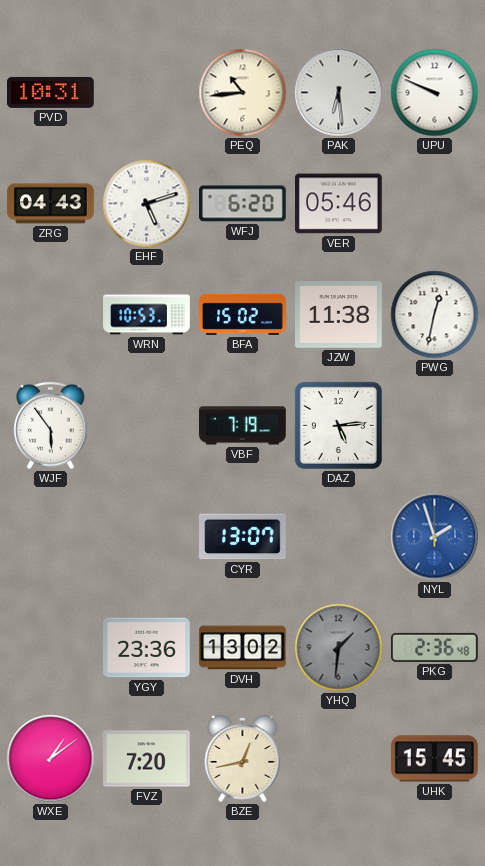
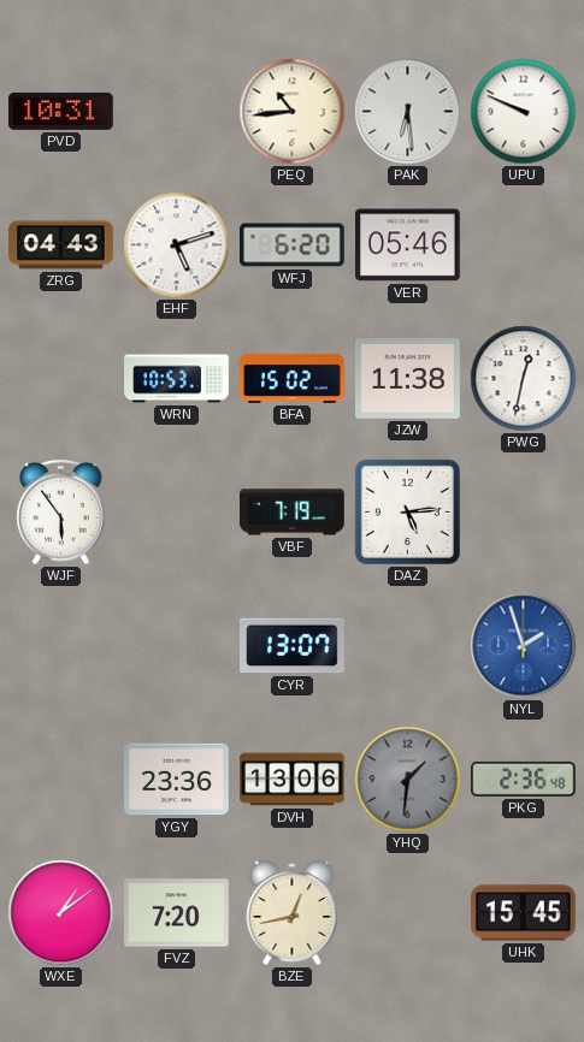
DVH: 13:02 -> 13:06
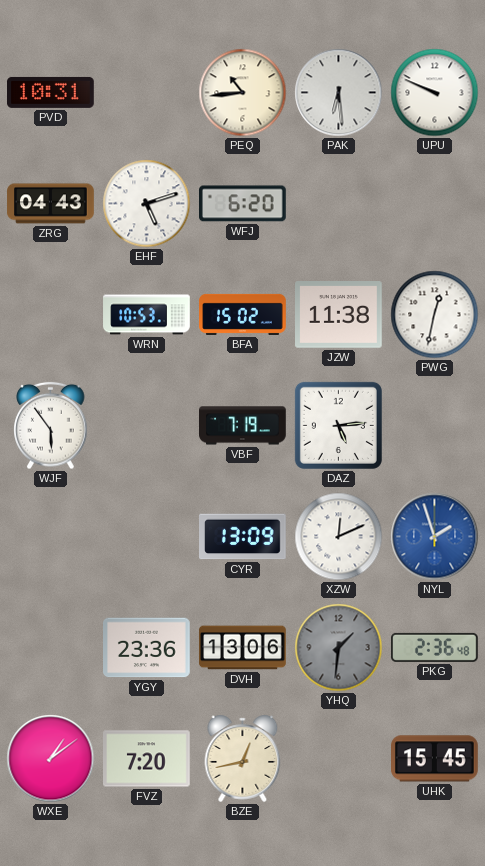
VER: 05:46 -> none
CYR: 13:07 -> 13:09
XZW: none -> 12:11
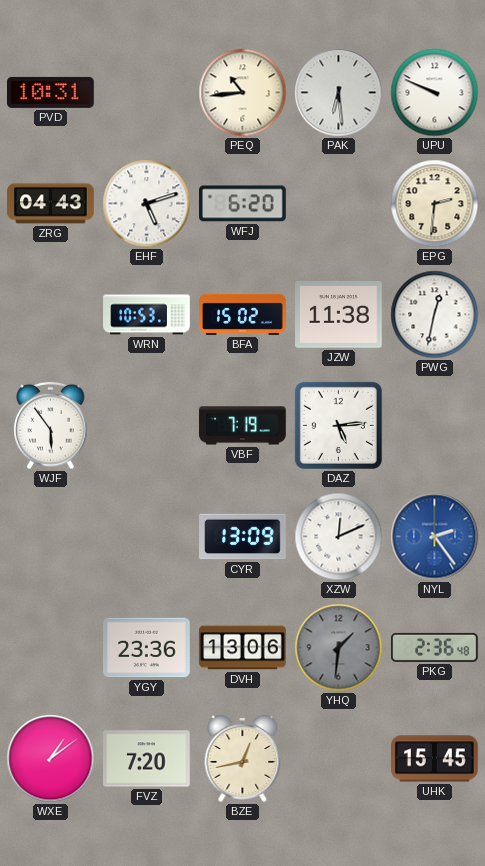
EPG: none -> 2:31
NYL: 1:57 -> 2:24
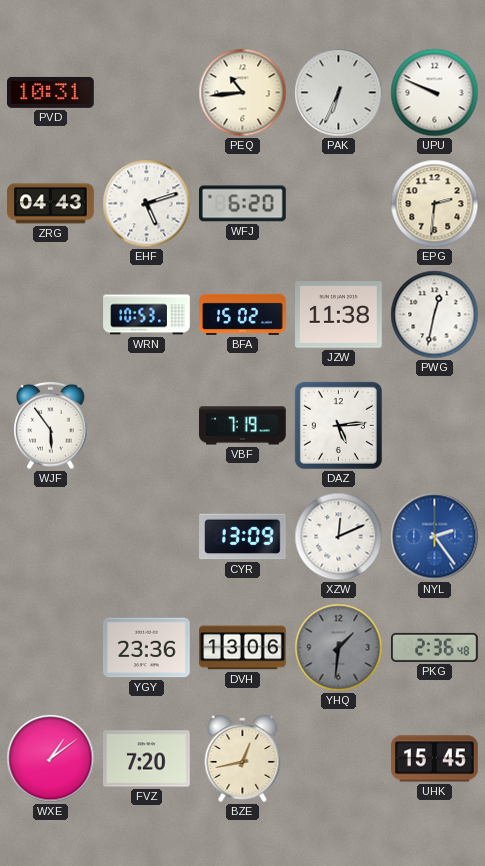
PAK: 6:29 -> 6:34
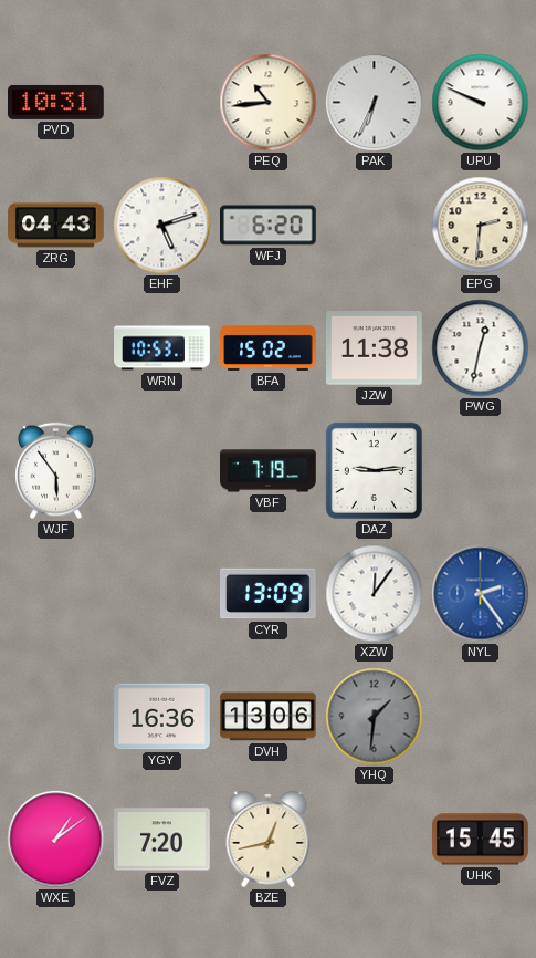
DAZ: 5:14 -> 9:14
XZW: 12:11 -> 12:06
YGY: 23:36 -> 16:36
PKG: 2:36 -> none
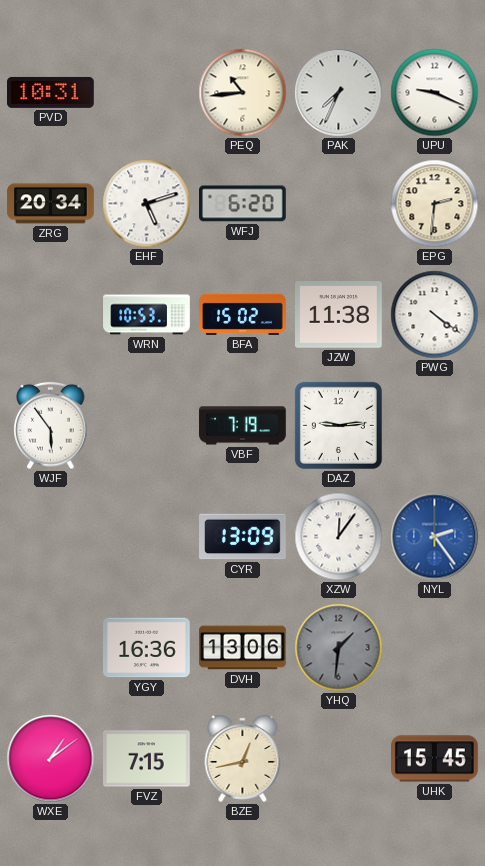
PAK: 6:34 -> 7:34
UPU: 9:49 -> 9:19
ZRG: 04:43 -> 20:34
PWG: 12:32 -> 4:21
FVZ: 7:20 -> 7:15
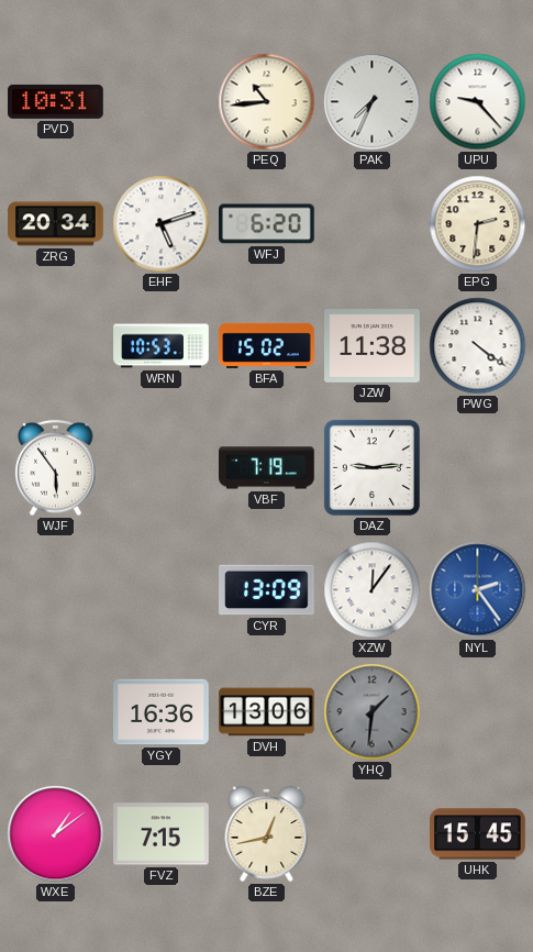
UPU: 9:19 -> 9:23
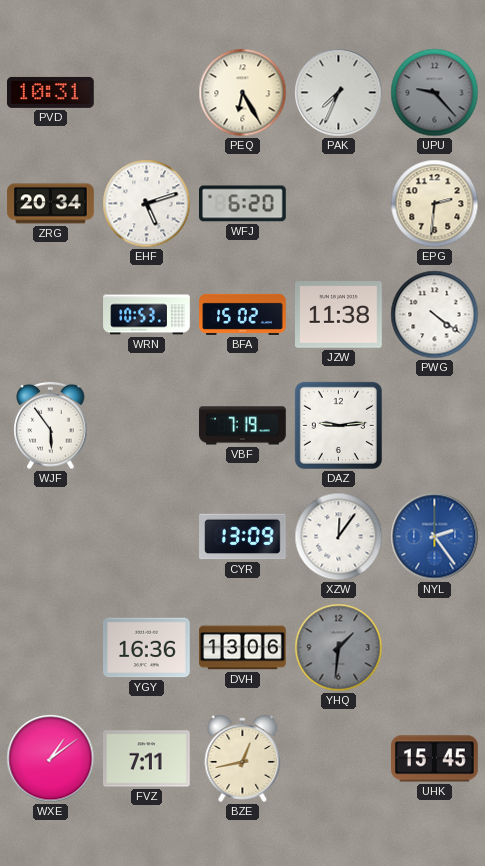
PEQ: 10:44 -> 6:25
UPU dial: white -> grey
FVZ: 7:15 -> 7:11
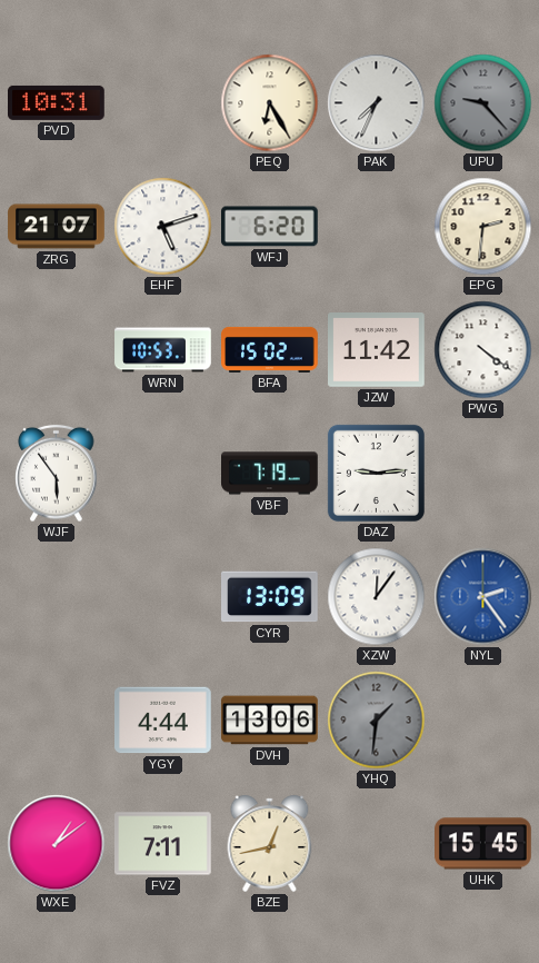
ZRG: 20:34 -> 21:07
JZW: 11:38 -> 11:42
YGY: 16:36 -> 4:44
